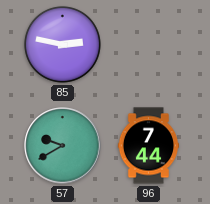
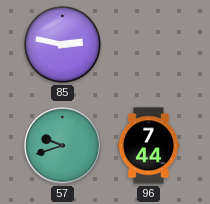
57: 9:40 -> 9:42
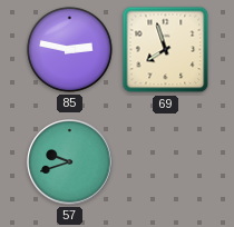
69: none -> 7:57
96: 7:44 -> none
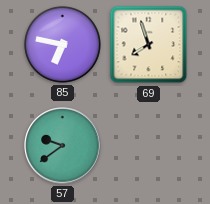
85: 2:47 -> 6:47
57: 9:42 -> 9:39
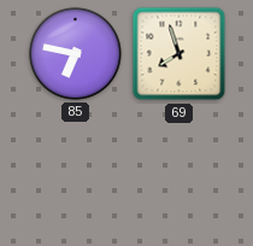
57: 9:39 -> none
